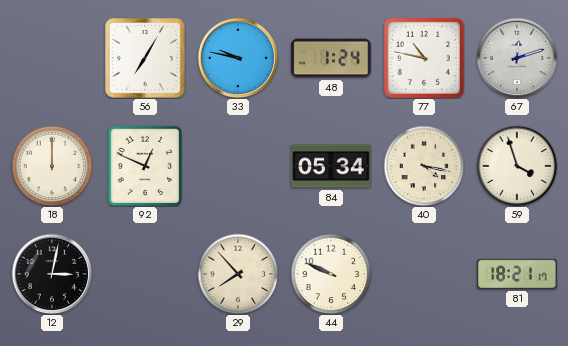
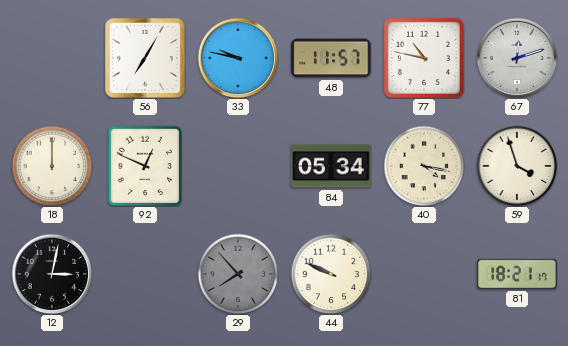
48: 1:24 -> 11:57
29 dial: cream -> grey
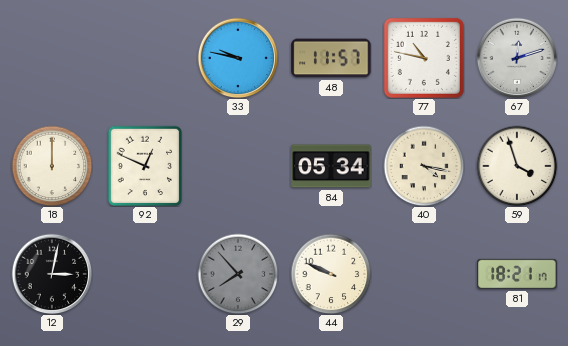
56: 7:05 -> none
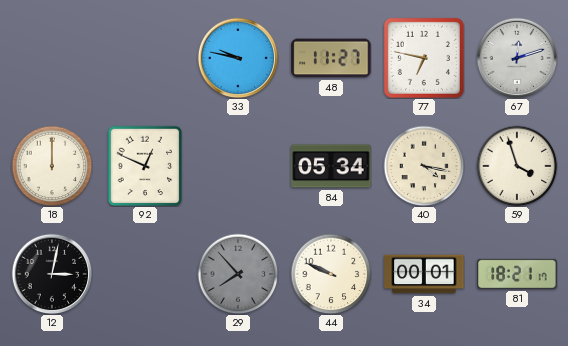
48: 11:57 -> 11:27
77: 10:47 -> 6:47
34: none -> 00:01
